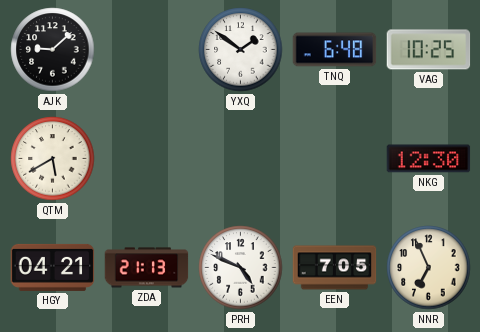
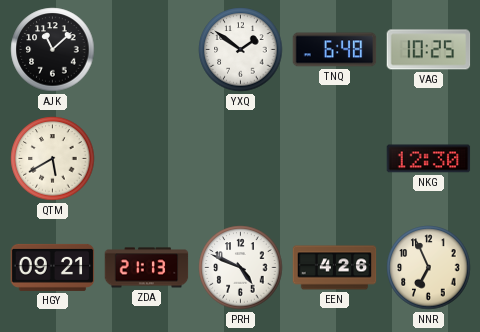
AJK: 9:08 -> 11:08
HGY: 04:21 -> 09:21
EEN: 7:05 -> 4:26
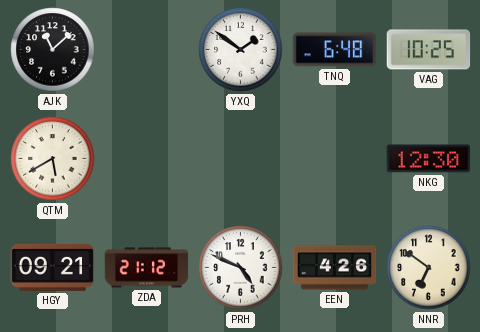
ZDA: 21:13 -> 21:12
NNR: 6:56 -> 6:51
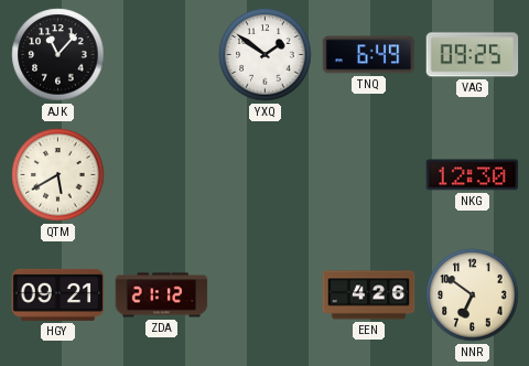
AJK: 11:08 -> 11:07
TNQ: 6:48 -> 6:49
VAG: 10:25 -> 09:25
PRH: 4:49 -> none
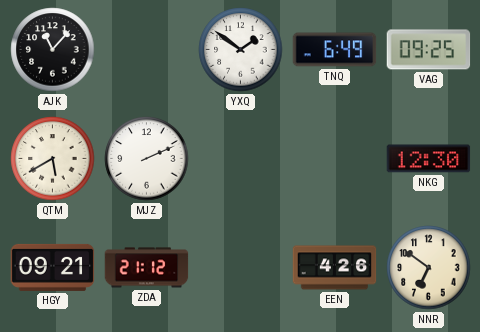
MJZ: none -> 2:11
